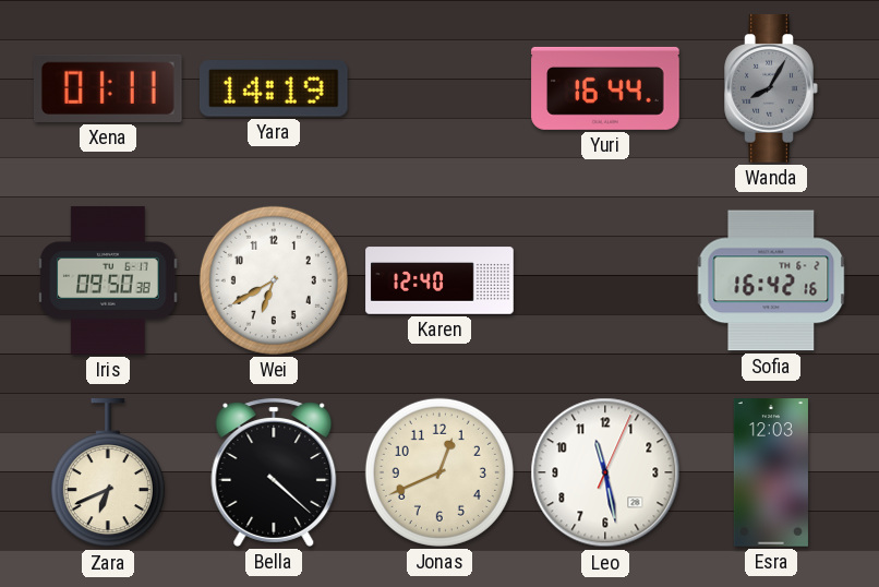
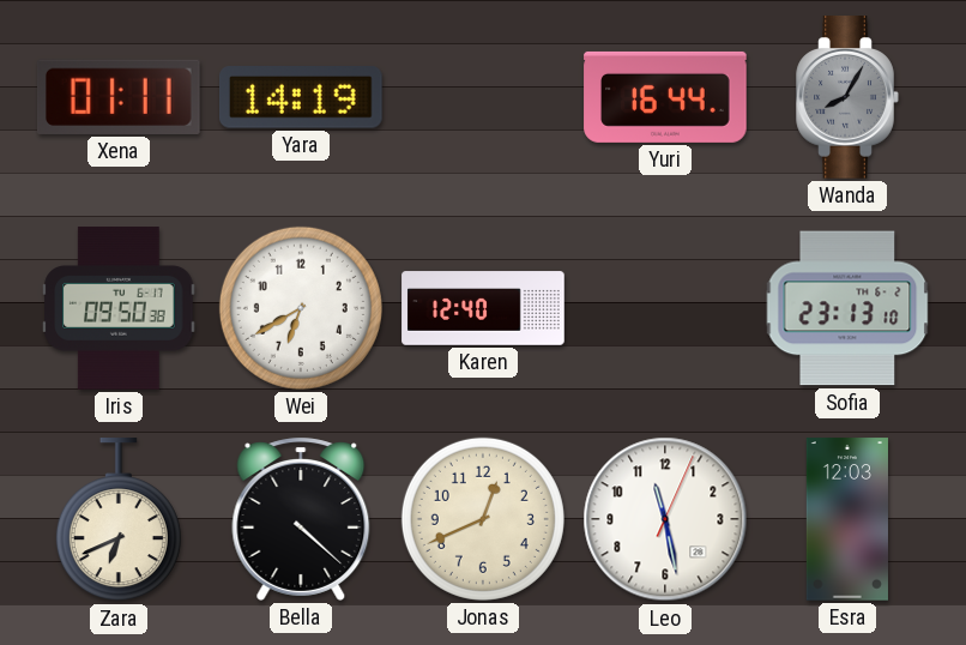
Sofia: 16:42 -> 23:13
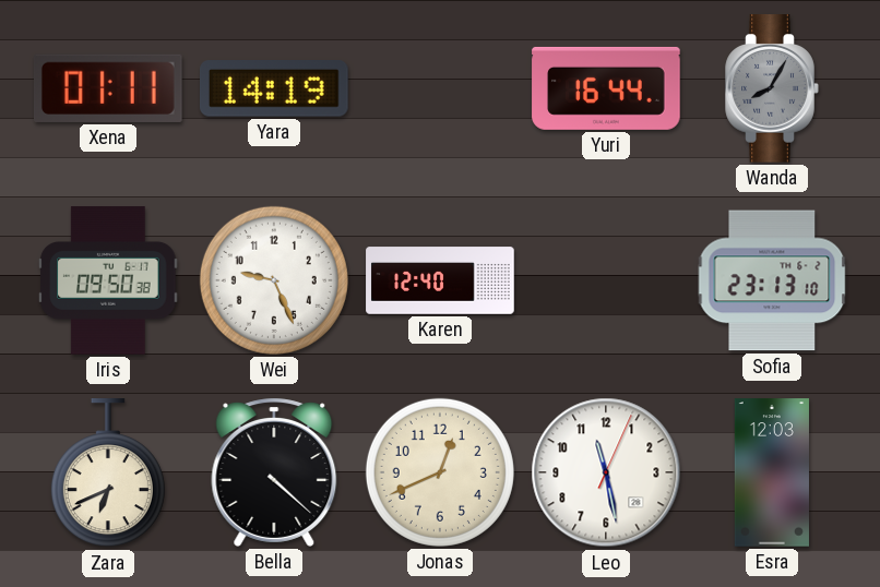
Wei: 6:40 -> 9:26
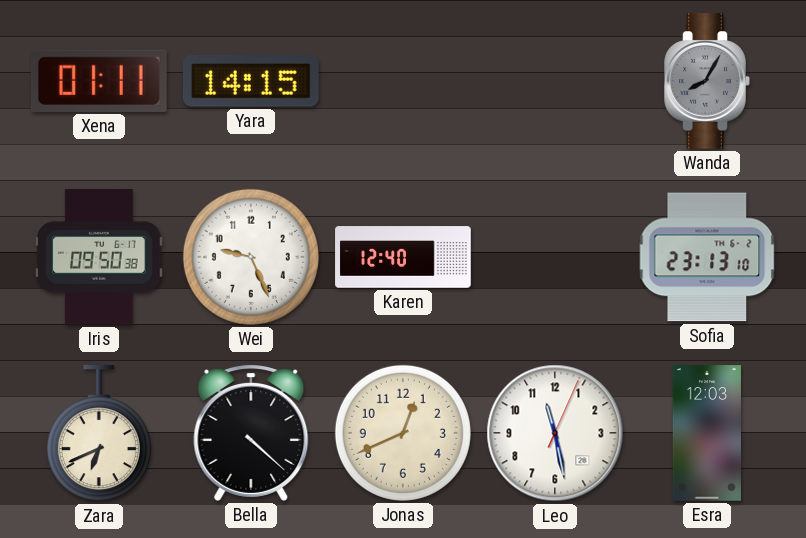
Yara: 14:19 -> 14:15
Yuri: 16:44 -> none
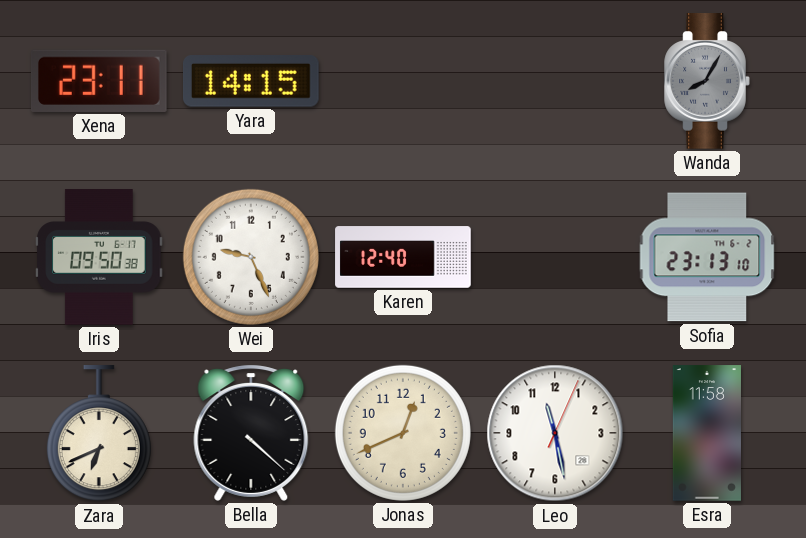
Xena: 01:11 -> 23:11
Esra: 12:03 -> 11:58
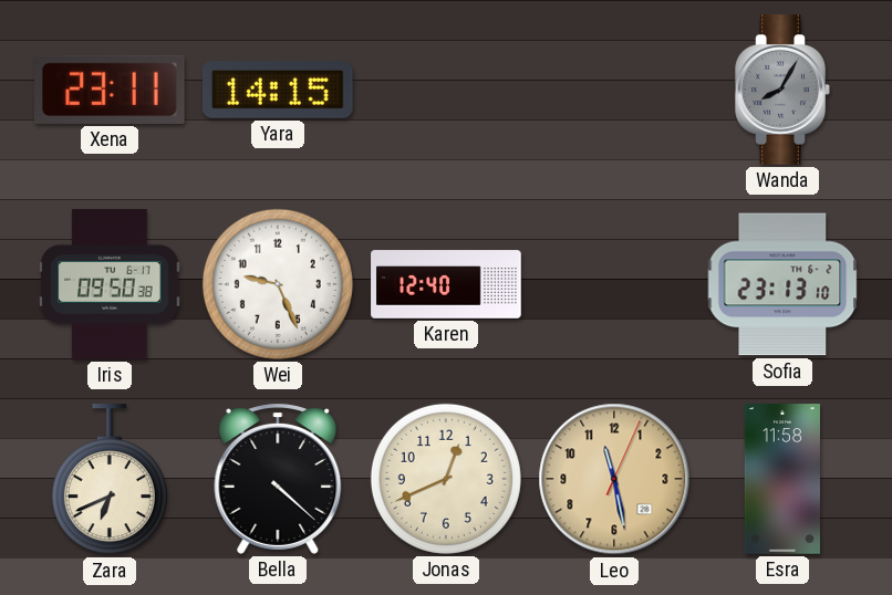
Leo dial: white -> champagne
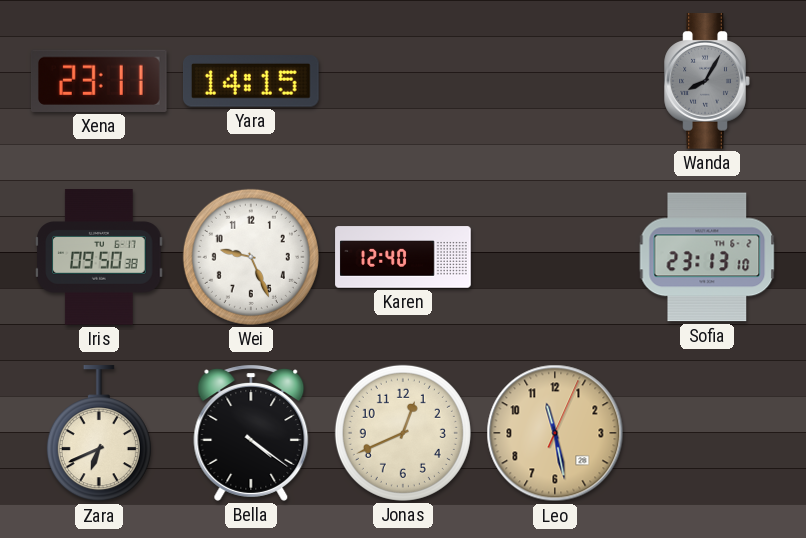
Bella: 4:22 -> 4:21
Esra: 11:58 -> none
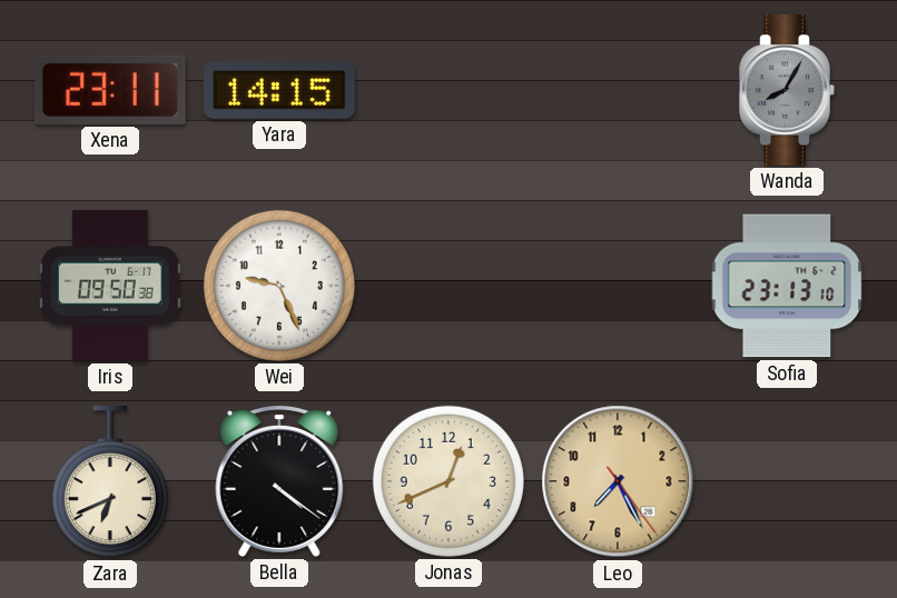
Karen: 12:40 -> none
Leo: 11:28 -> 7:25
